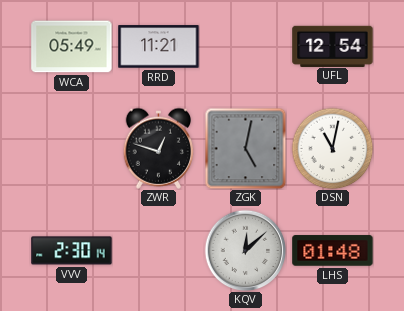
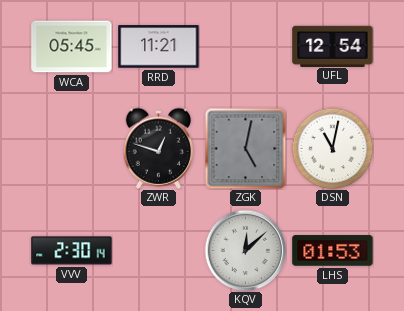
WCA: 05:49 -> 05:45
LHS: 01:48 -> 01:53
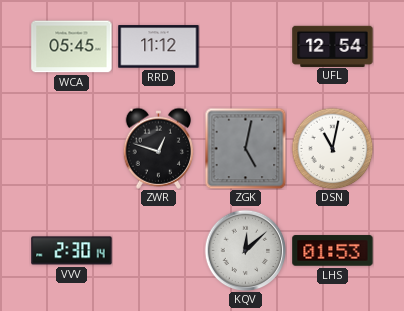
RRD: 11:21 -> 11:12
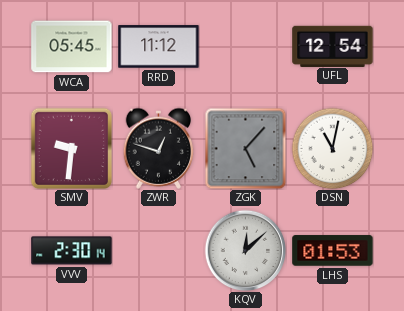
SMV: none -> 9:31
ZGK: 5:02 -> 5:07
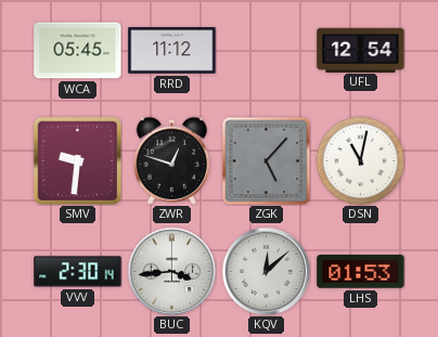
BUC: none -> 3:44
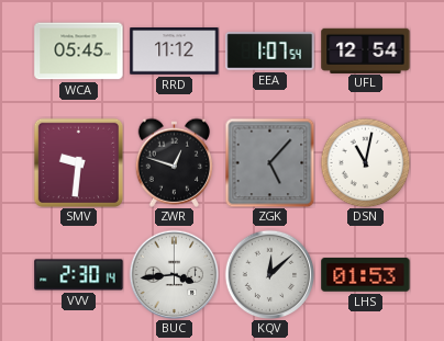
EEA: none -> 1:07
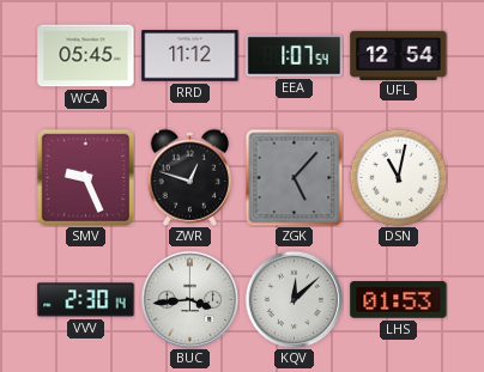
SMV: 9:31 -> 9:26
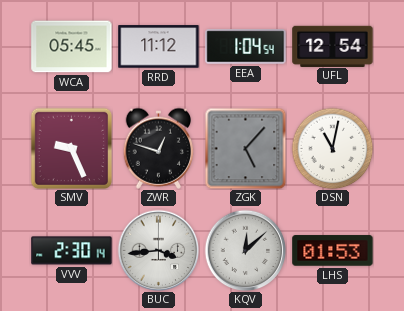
EEA: 1:07 -> 1:04
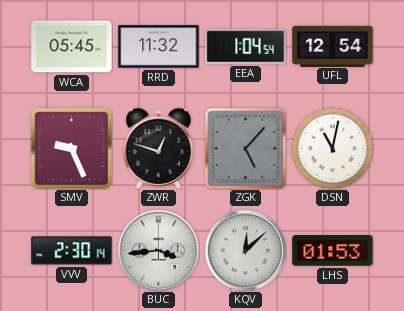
RRD: 11:12 -> 11:32
